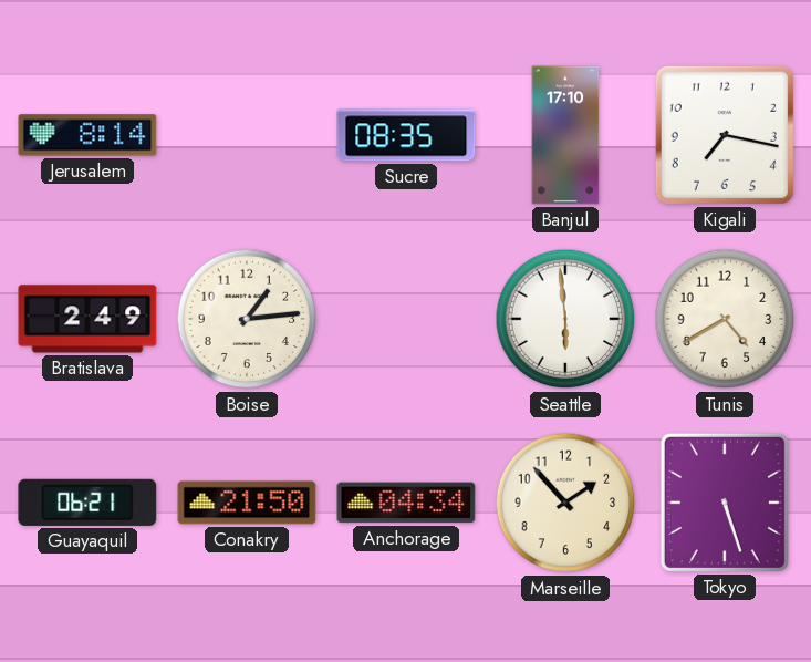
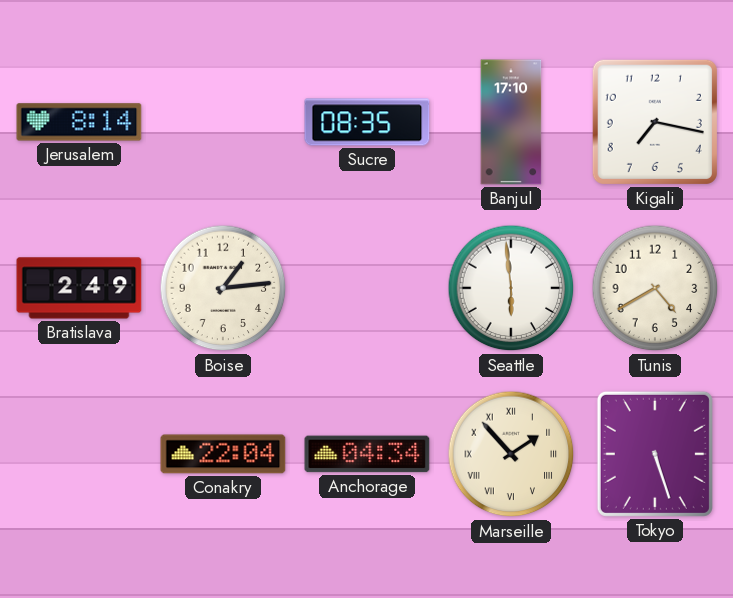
Guayaquil: 06:21 -> none
Conakry: 21:50 -> 22:04
Marseille numerals: Arabic -> Roman
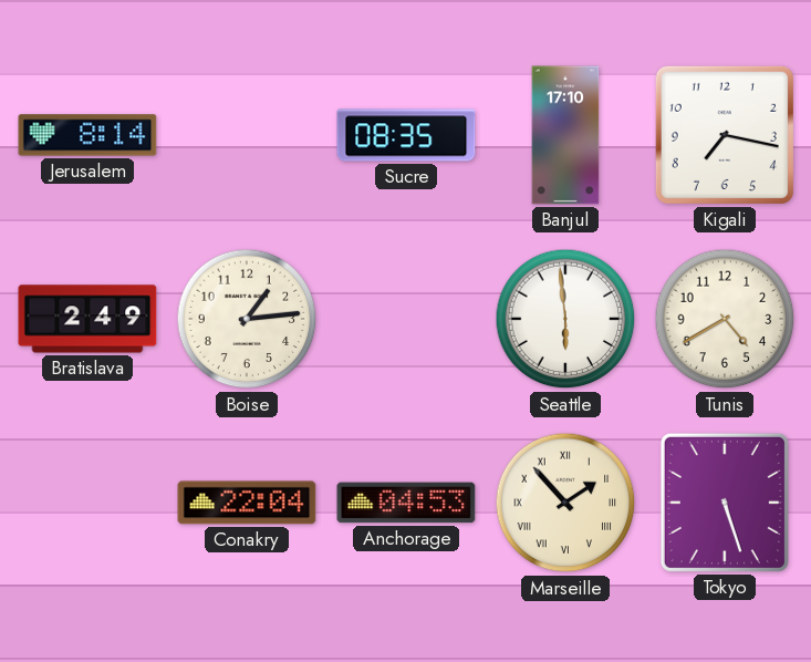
Anchorage: 04:34 -> 04:53
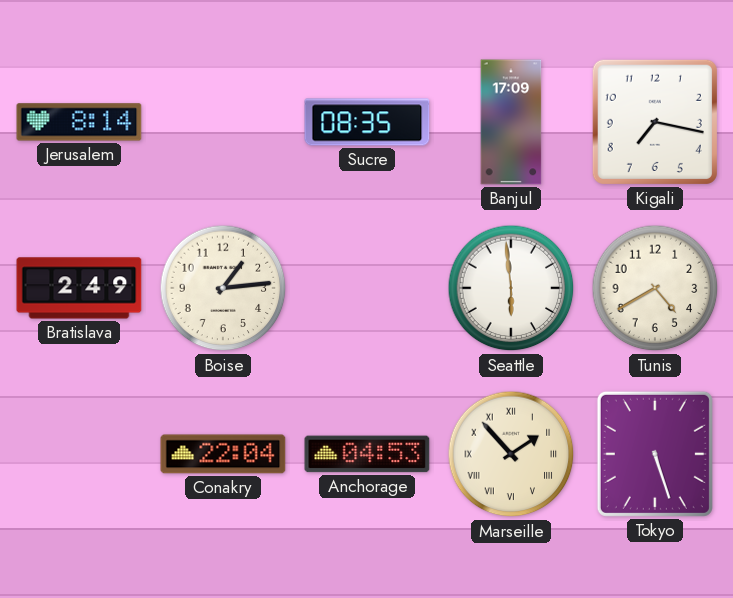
Banjul: 17:10 -> 17:09
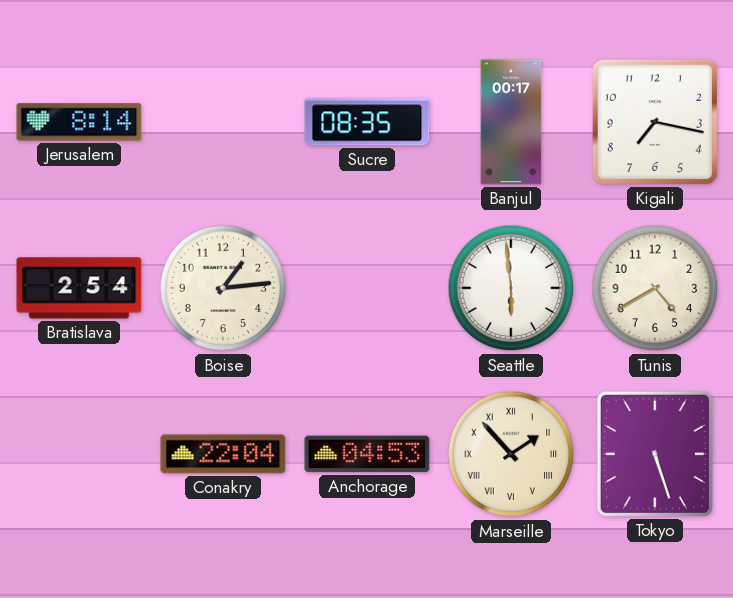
Banjul: 17:09 -> 00:17
Bratislava: 2:49 -> 2:54
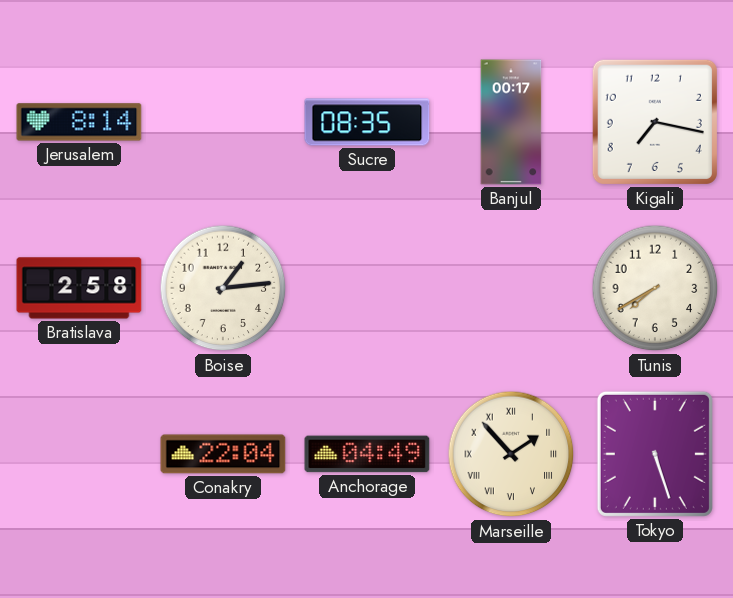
Bratislava: 2:54 -> 2:58
Seattle: 5:59 -> none
Tunis: 4:40 -> 7:40
Anchorage: 04:53 -> 04:49
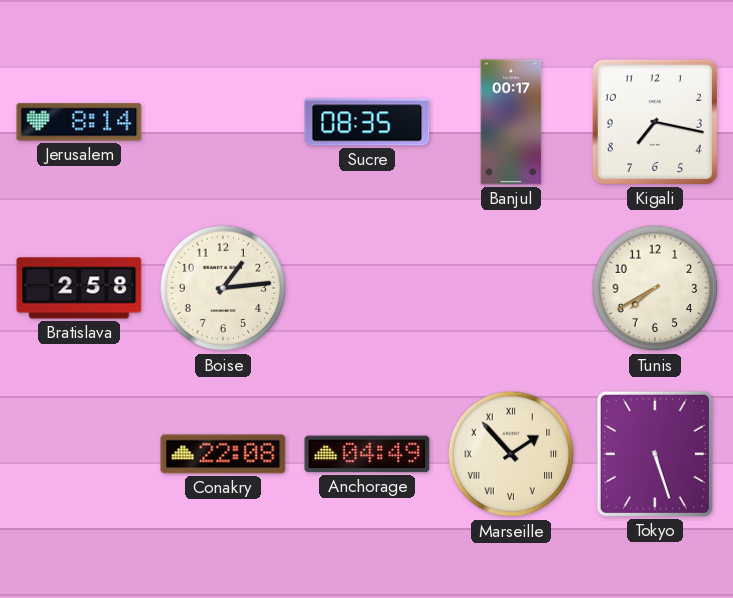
Conakry: 22:04 -> 22:08
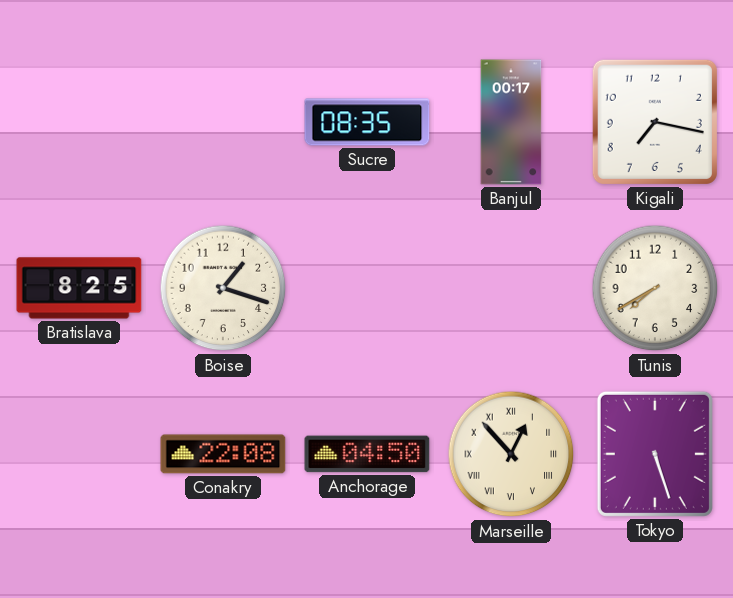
Jerusalem: 8:14 -> none
Bratislava: 2:58 -> 8:25
Boise: 1:14 -> 1:18
Anchorage: 04:49 -> 04:50
Marseille: 1:53 -> 12:53
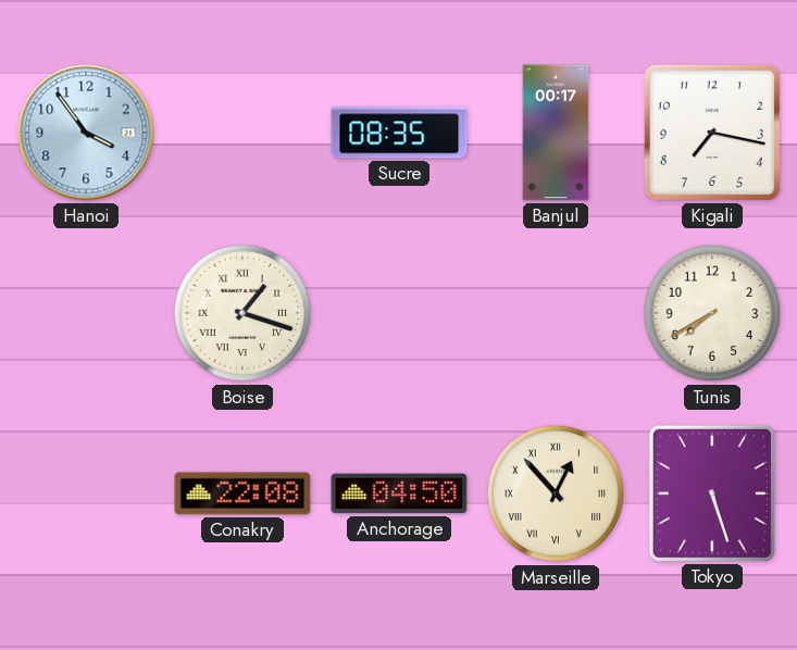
Hanoi: none -> 3:54
Bratislava: 8:25 -> none
Boise numerals: Arabic -> Roman
